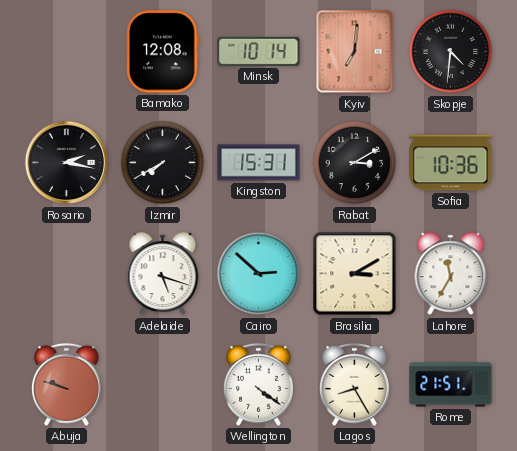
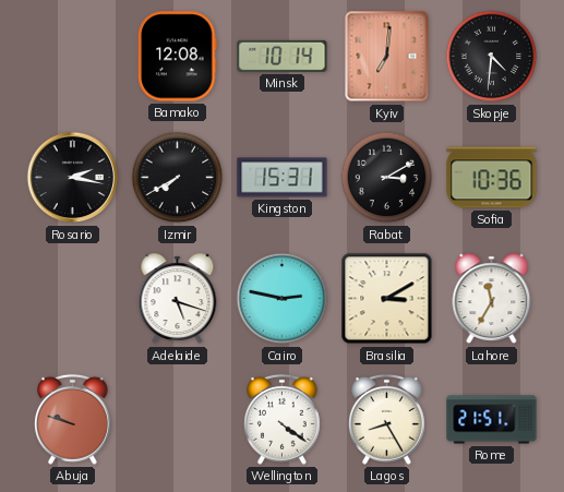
Cairo: 2:52 -> 2:47
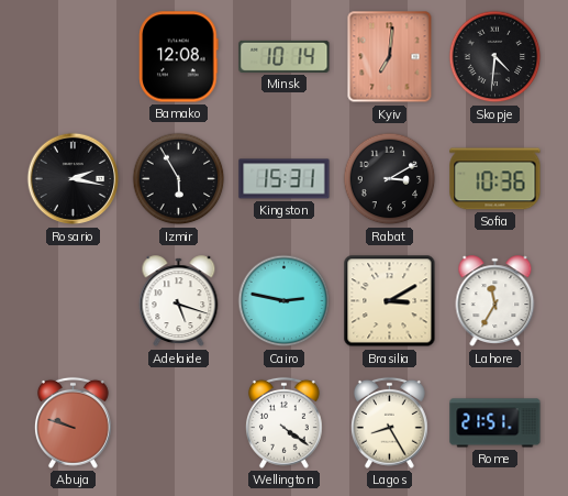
Izmir: 7:40 -> 5:55
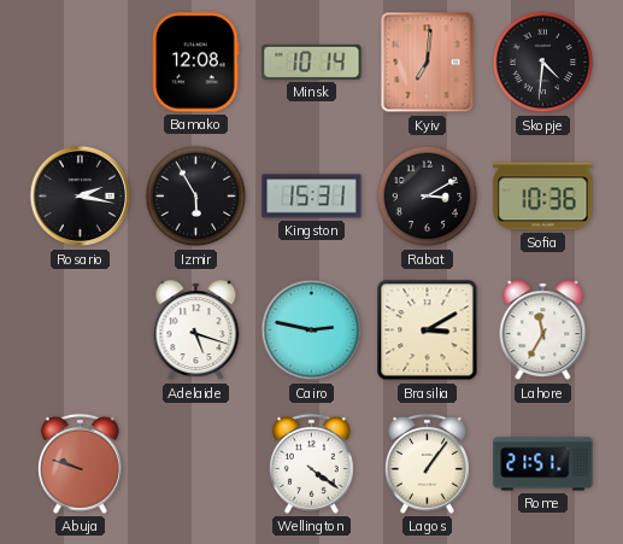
Lagos: 8:25 -> 1:06
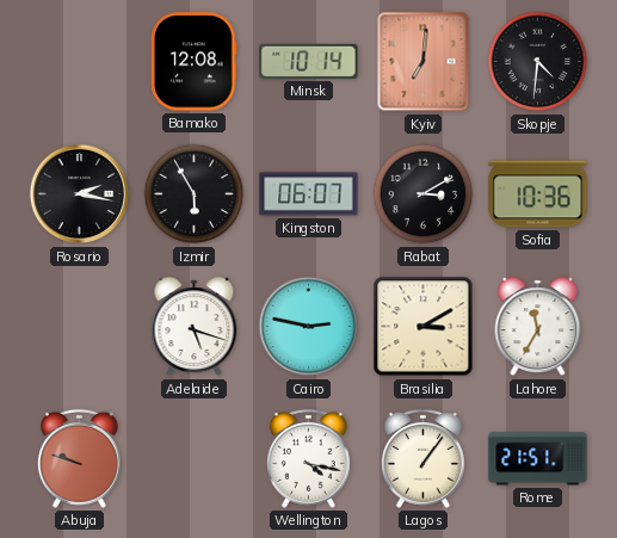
Kingston: 15:31 -> 06:07
Wellington: 4:21 -> 4:17
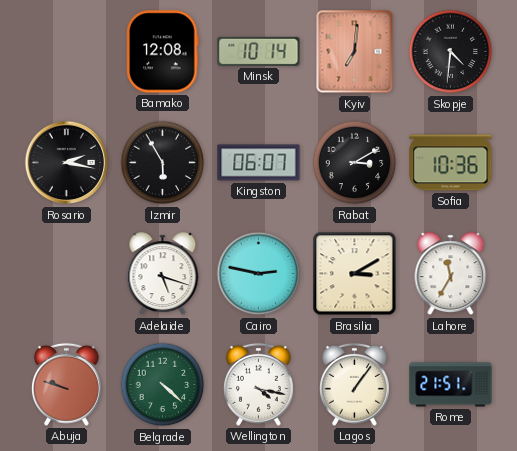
Belgrade: none -> 4:22
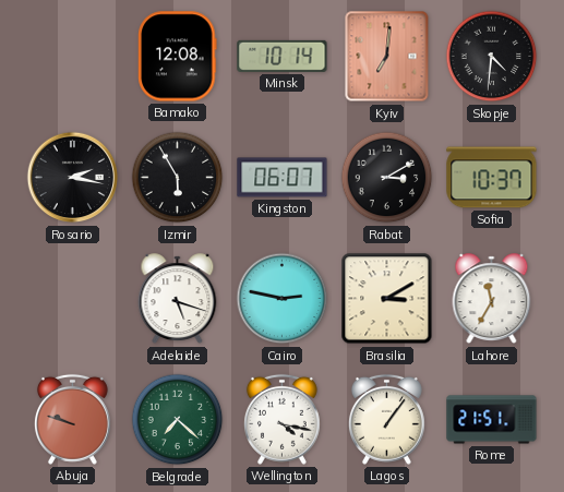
Sofia: 10:36 -> 10:37
Belgrade: 4:22 -> 7:22
